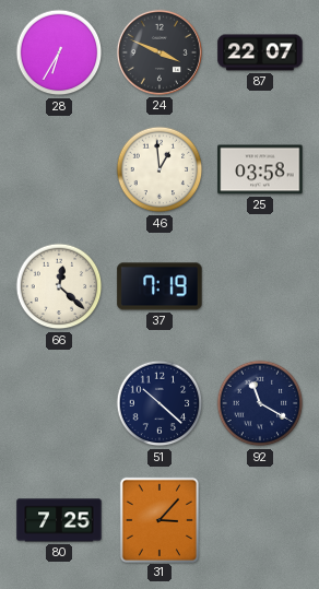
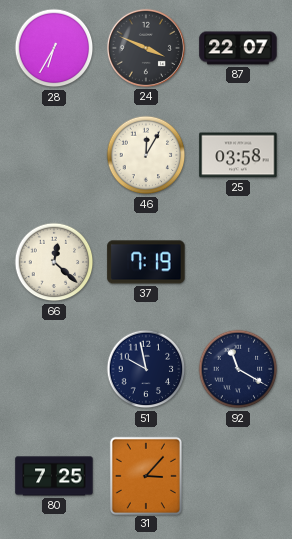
46: 12:59 -> 12:05
51: 10:22 -> 9:58
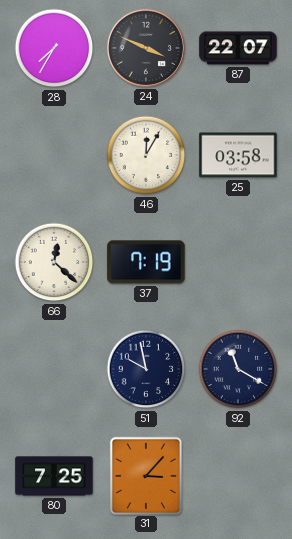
28: 6:35 -> 7:35
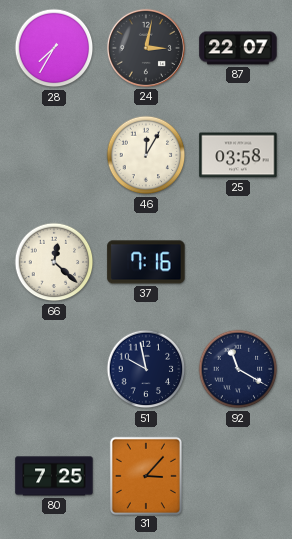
24: 3:49 -> 3:02
37: 7:19 -> 7:16
